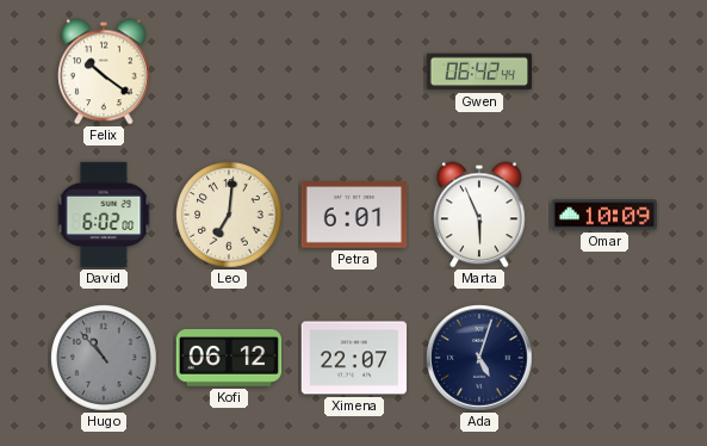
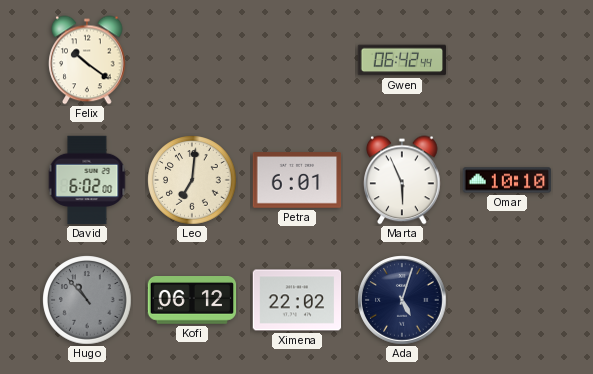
Omar: 10:09 -> 10:10
Ximena: 22:07 -> 22:02
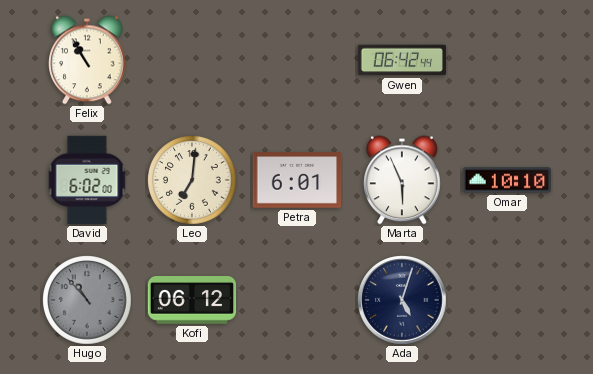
Felix: 10:21 -> 10:55
Ximena: 22:02 -> none
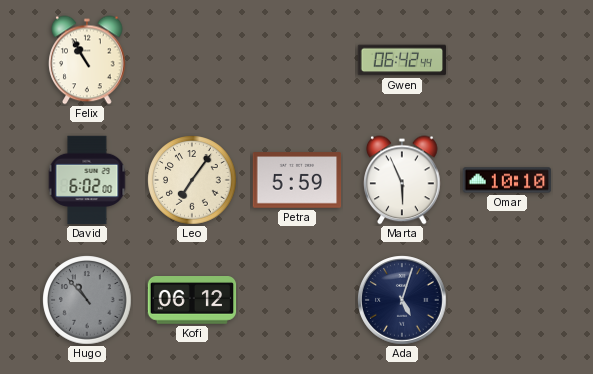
Leo: 7:01 -> 7:06
Petra: 6:01 -> 5:59
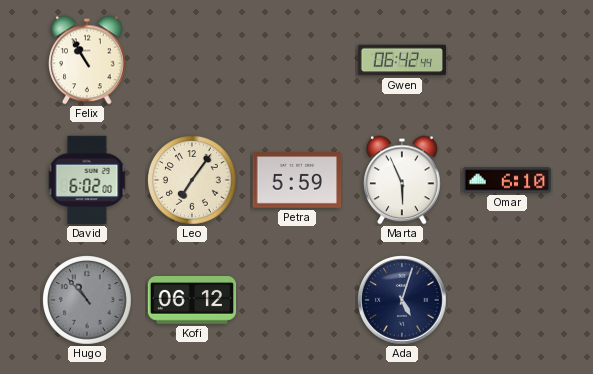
Omar: 10:10 -> 6:10
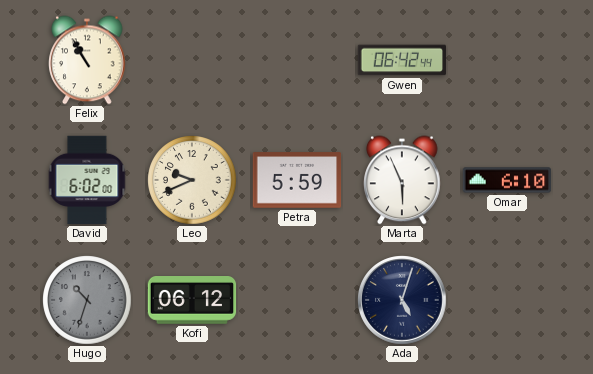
Leo: 7:06 -> 9:41
Hugo: 10:53 -> 10:33
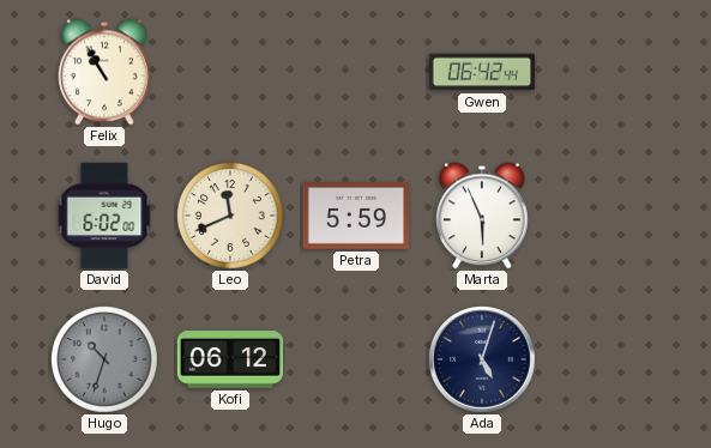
Leo: 9:41 -> 11:41
Omar: 6:10 -> none
